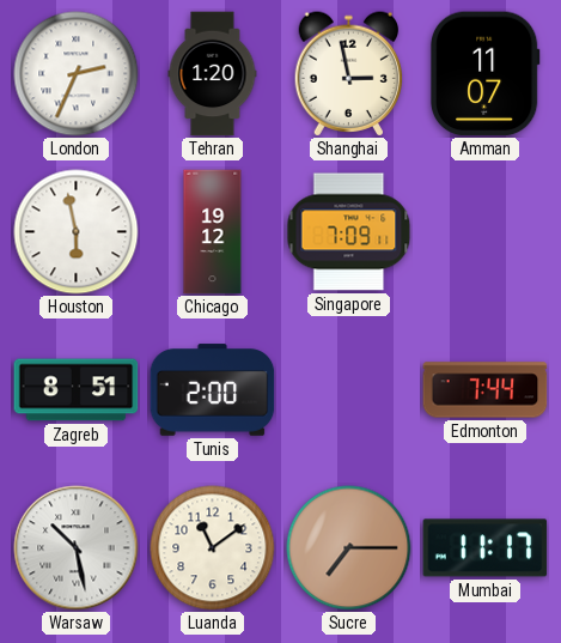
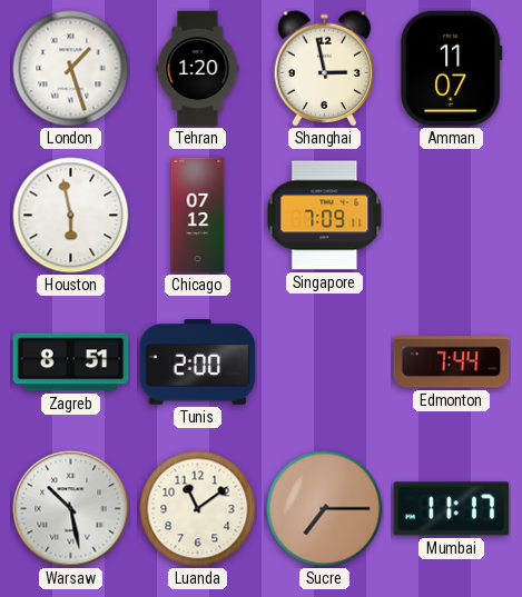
London: 2:34 -> 1:27
Chicago: 19:12 -> 07:12
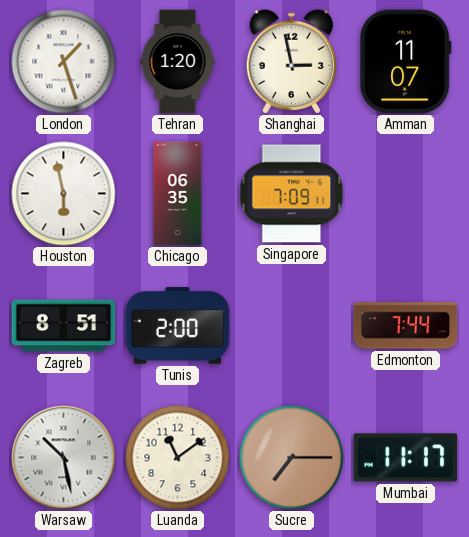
Chicago: 07:12 -> 06:35
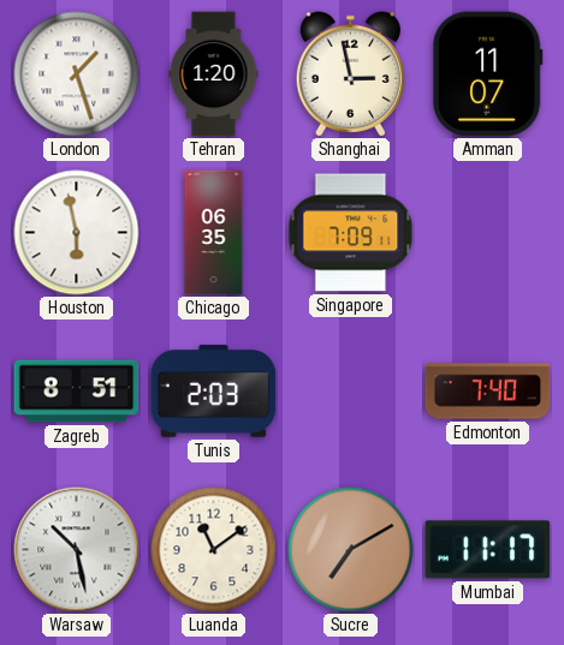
Tunis: 2:00 -> 2:03
Edmonton: 7:44 -> 7:40
Sucre: 7:15 -> 7:10
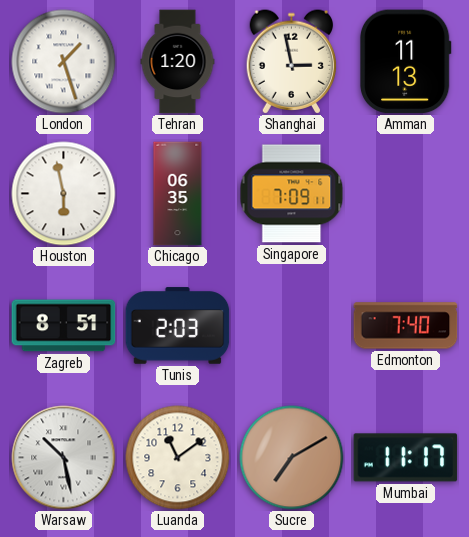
Amman: 11:07 -> 11:13
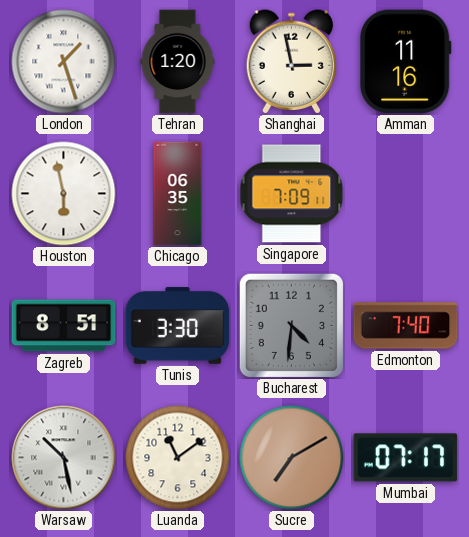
Amman: 11:13 -> 11:16
Tunis: 2:03 -> 3:30
Bucharest: none -> 4:31
Mumbai: 11:17 -> 07:17
